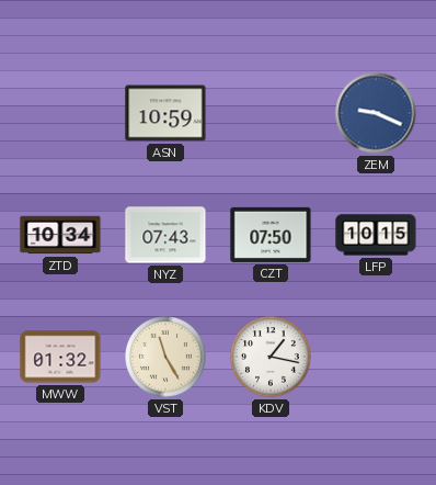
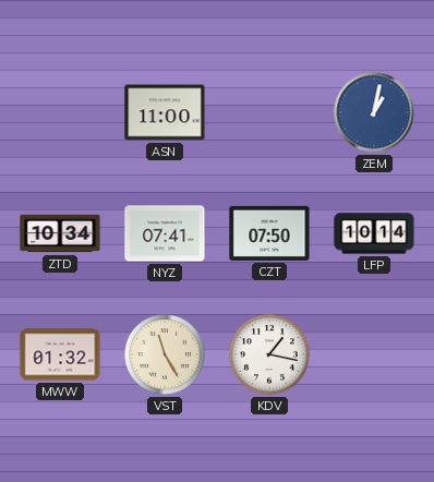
ASN: 10:59 -> 11:00
ZEM: 9:19 -> 1:02
NYZ: 07:43 -> 07:41
LFP: 10:15 -> 10:14
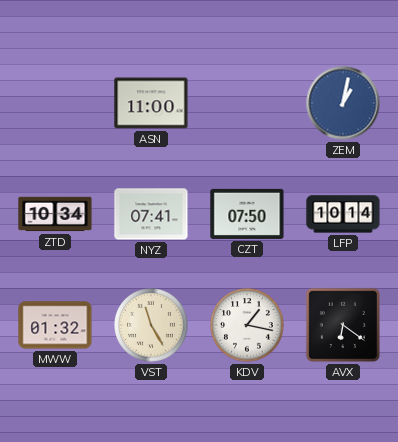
AVX: none -> 6:21
